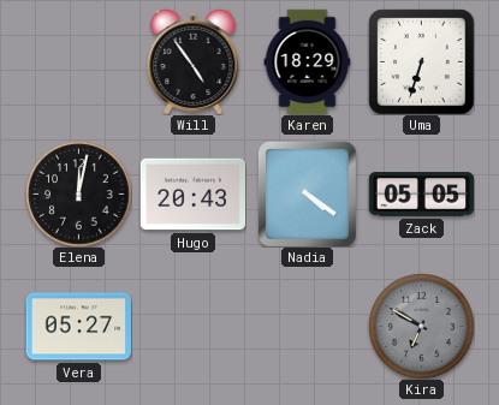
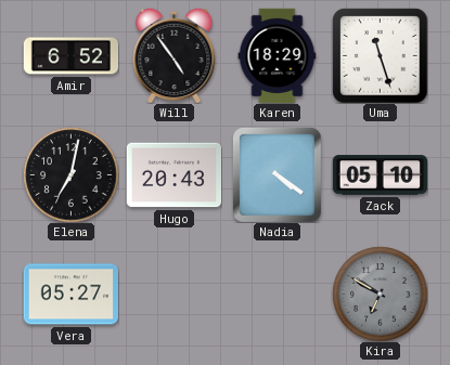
Amir: none -> 6:52
Uma: 6:33 -> 11:27
Elena: 12:02 -> 7:02
Zack: 05:05 -> 05:10
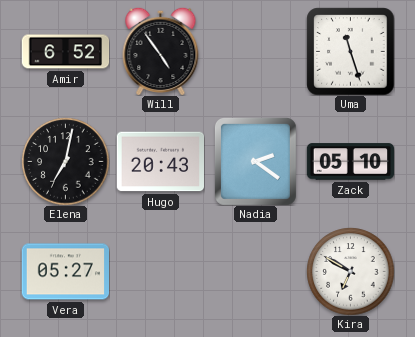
Karen: 18:29 -> none
Nadia: 4:21 -> 2:21
Kira dial: grey -> white
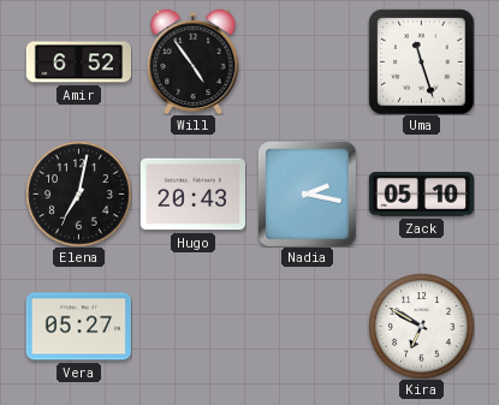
Nadia: 2:21 -> 2:17
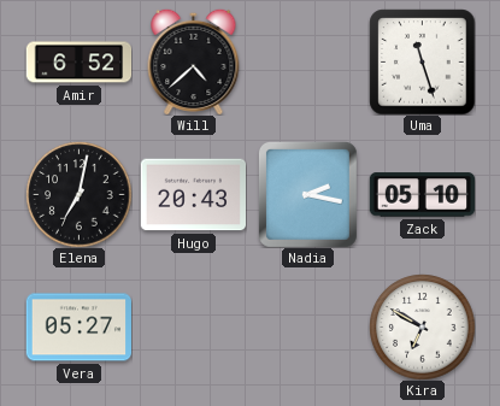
Will: 4:54 -> 4:38
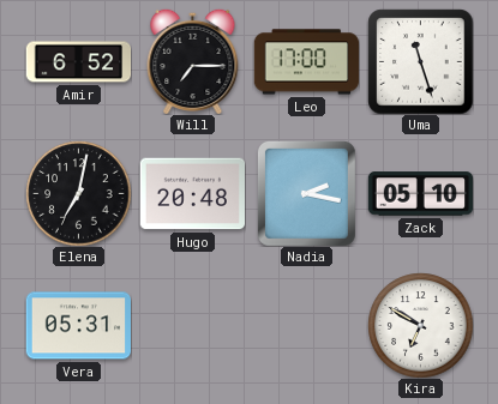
Will: 4:38 -> 7:15
Leo: none -> 17:00
Hugo: 20:43 -> 20:48
Vera: 05:27 -> 05:31
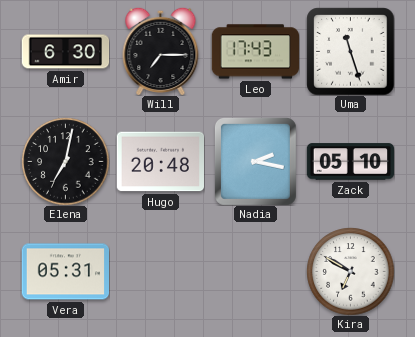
Amir: 6:52 -> 6:30
Leo: 17:00 -> 17:43
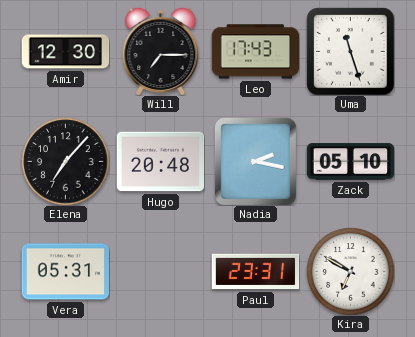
Amir: 6:30 -> 12:30
Elena: 7:02 -> 7:07
Paul: none -> 23:31
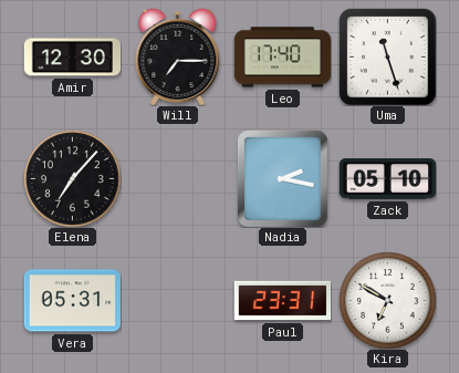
Leo: 17:43 -> 17:40
Hugo: 20:48 -> none
